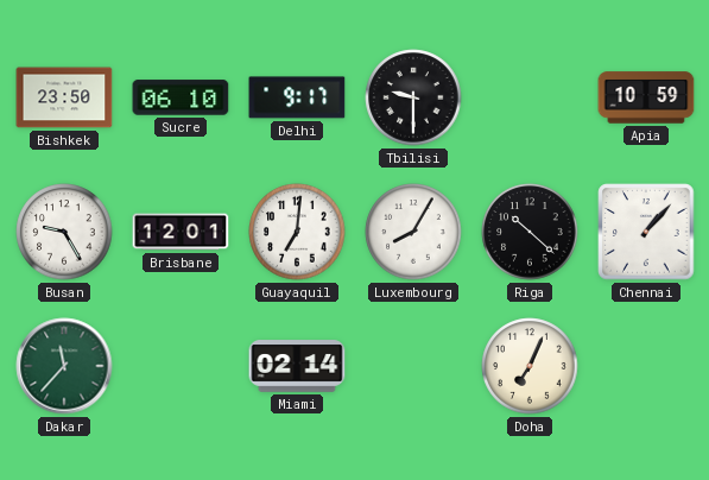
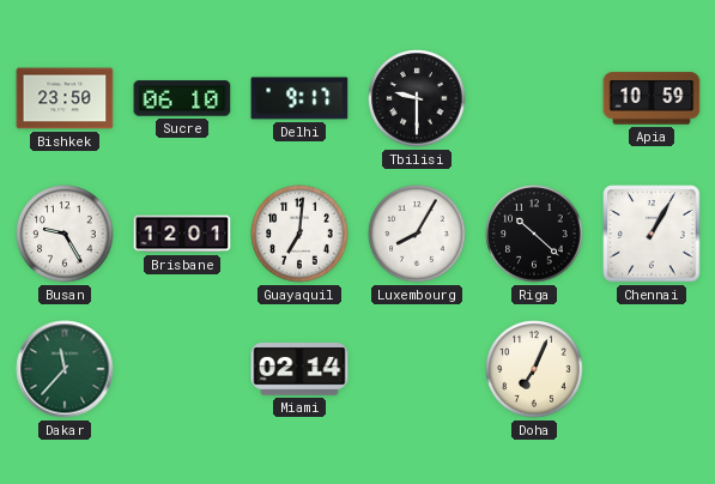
Chennai: 1:07 -> 1:05
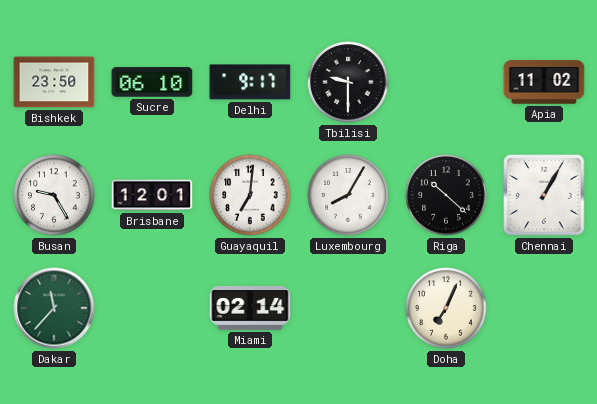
Apia: 10:59 -> 11:02
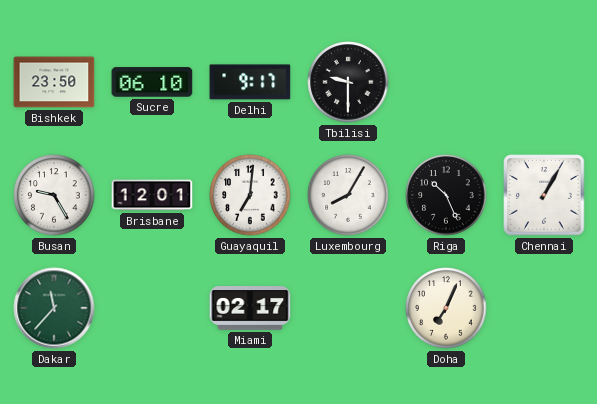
Apia: 11:02 -> none
Riga: 10:22 -> 10:26
Miami: 02:14 -> 02:17
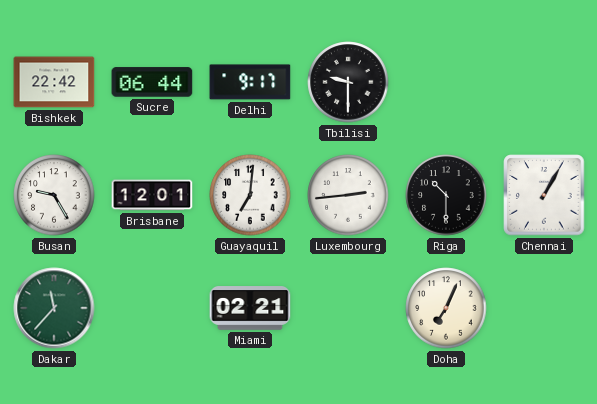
Bishkek: 23:50 -> 22:42
Sucre: 06:10 -> 06:44
Luxembourg: 8:05 -> 2:44
Riga: 10:26 -> 10:30
Miami: 02:17 -> 02:21
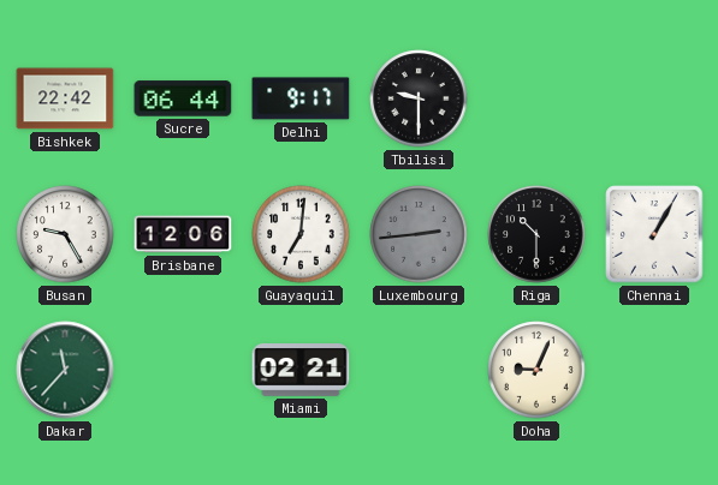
Brisbane: 12:01 -> 12:06
Luxembourg dial: white -> grey
Doha: 7:04 -> 9:04
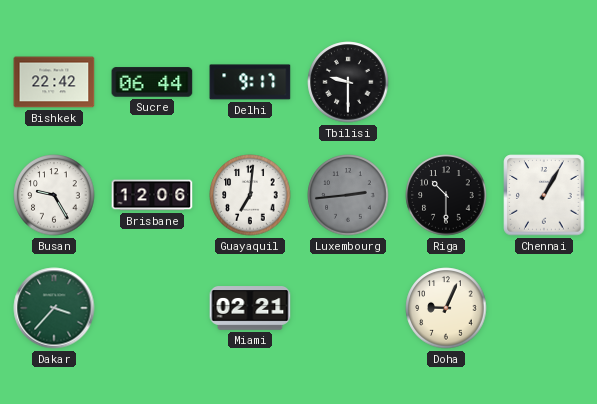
Dakar: 11:37 -> 3:37
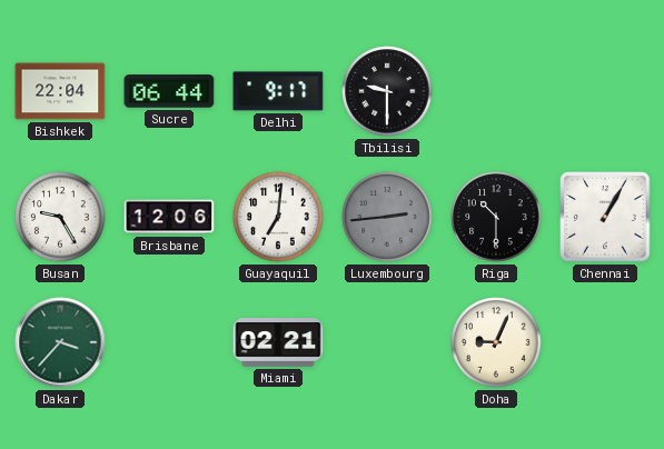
Bishkek: 22:42 -> 22:04
